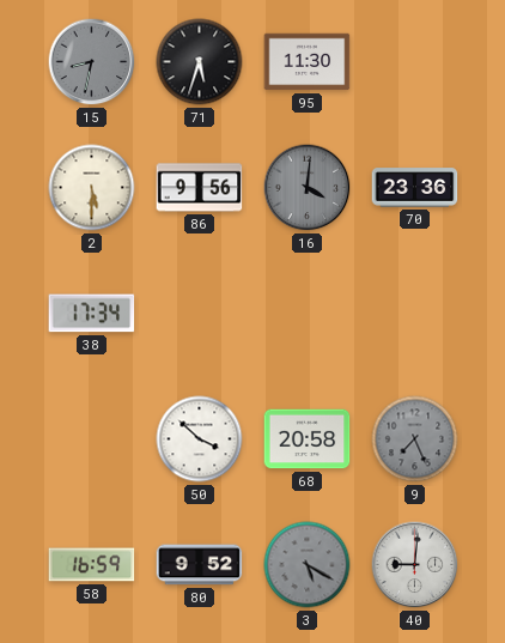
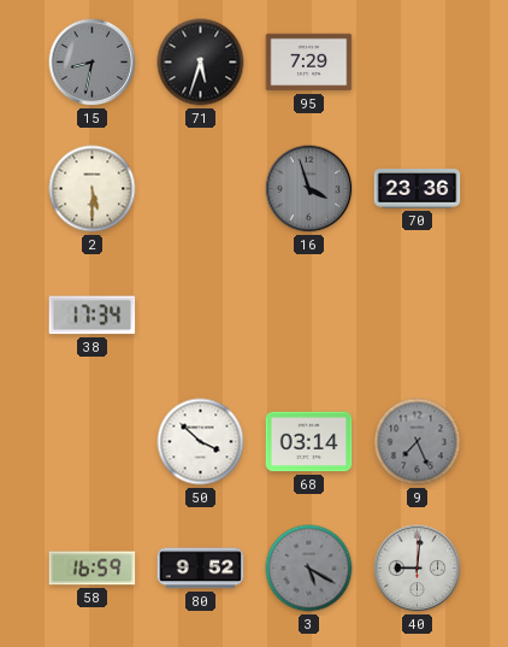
95: 11:30 -> 7:29
86: 9:56 -> none
16: 4:01 -> 3:57
68: 20:58 -> 03:14
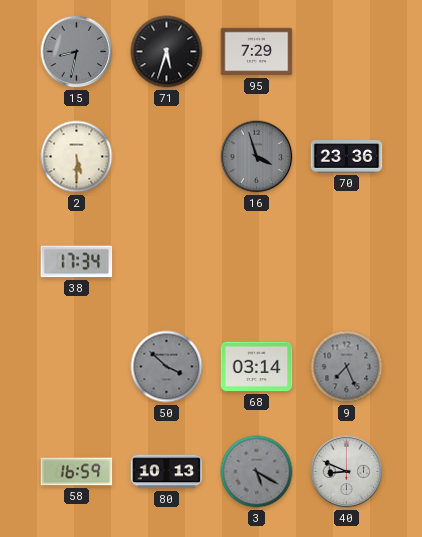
50 dial: white -> grey
80: 9:52 -> 10:13
40: 9:01 -> 8:49
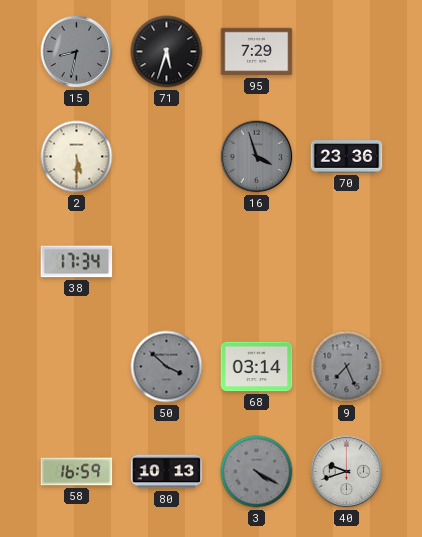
3: 5:20 -> 4:20
40: 8:49 -> 9:42
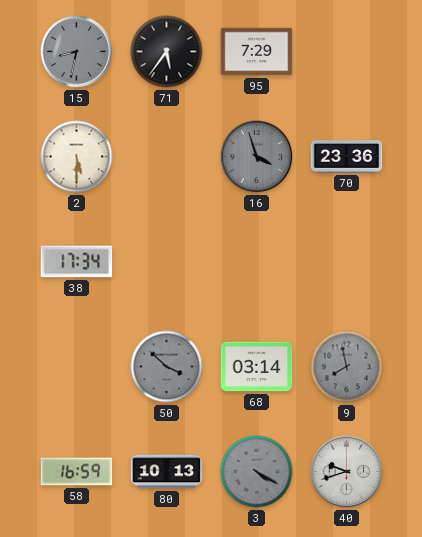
71: 5:33 -> 5:36
9: 7:26 -> 7:58
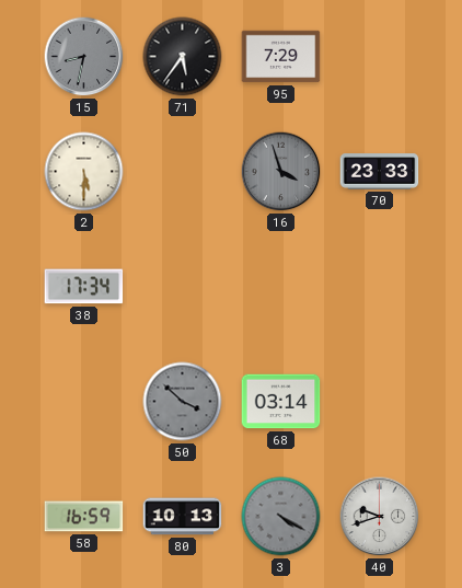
70: 23:36 -> 23:33
9: 7:58 -> none
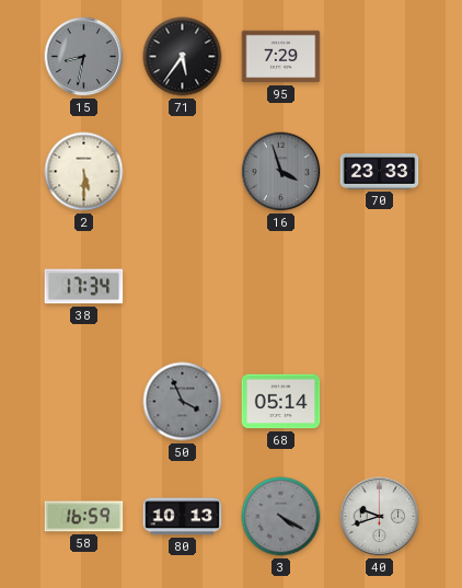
50: 3:52 -> 3:56
68: 03:14 -> 05:14
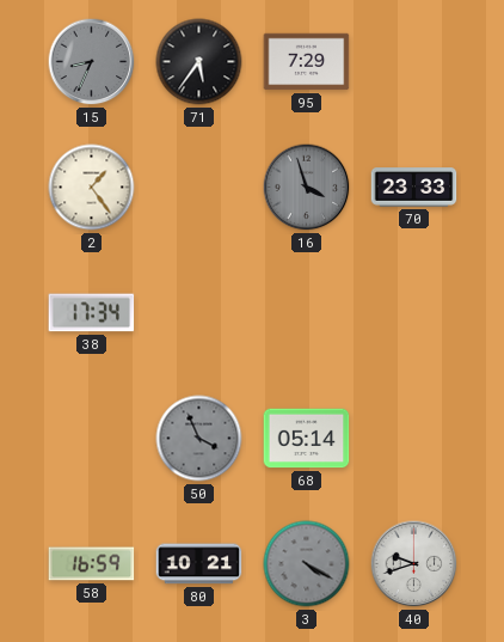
15: 8:32 -> 8:34
2: 5:30 -> 1:24
80: 10:13 -> 10:21
